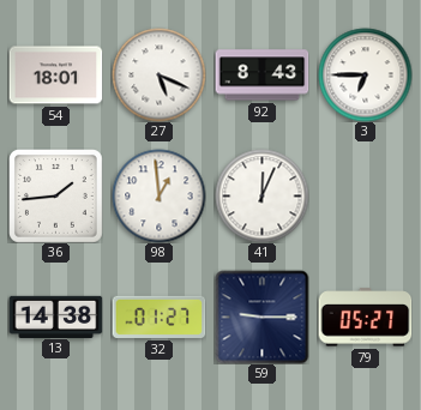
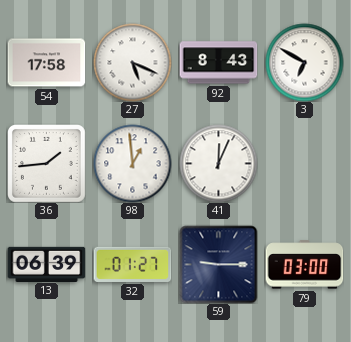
54: 18:01 -> 17:58
3: 6:45 -> 6:50
13: 14:38 -> 06:39
79: 05:27 -> 03:00
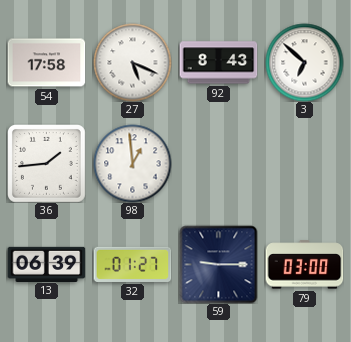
3: 6:50 -> 6:52
41: 12:04 -> none
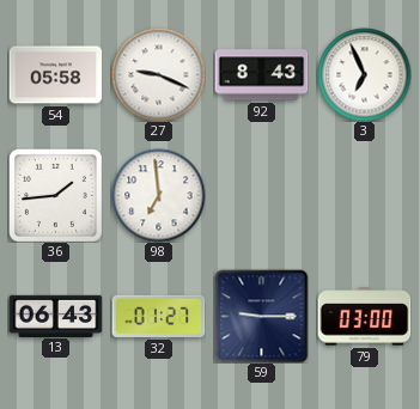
54: 17:58 -> 05:58
27: 5:19 -> 9:19
3: 6:52 -> 6:56
98: 12:59 -> 6:59
13: 06:39 -> 06:43
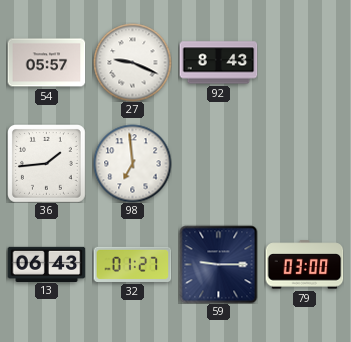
54: 05:58 -> 05:57
3: 6:56 -> none
